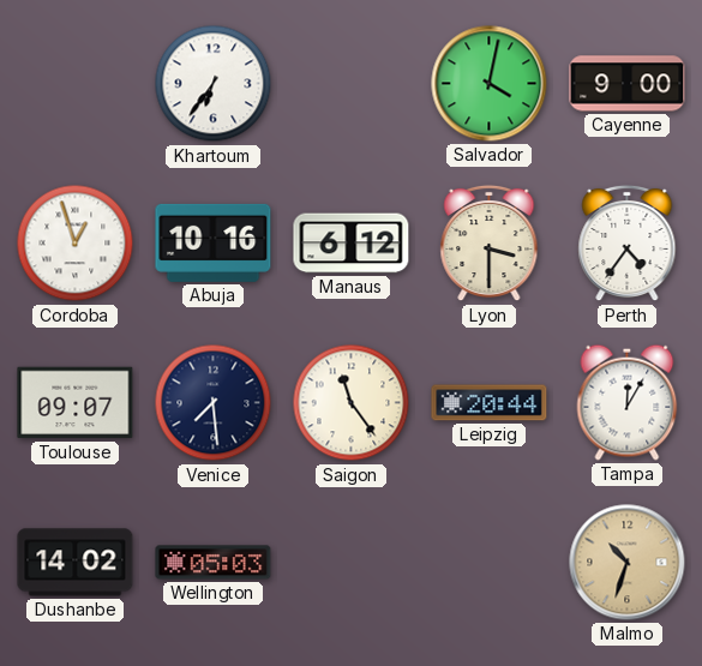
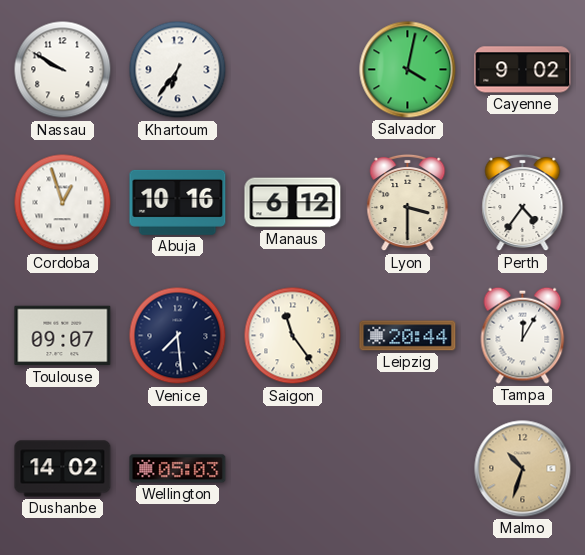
Nassau: none -> 9:50
Cayenne: 9:00 -> 9:02
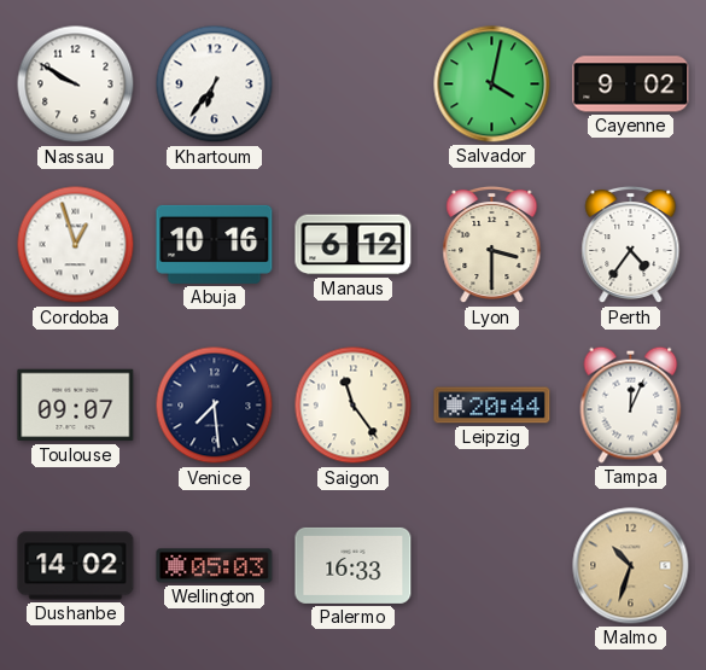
Tampa: 12:05 -> 12:04
Palermo: none -> 16:33
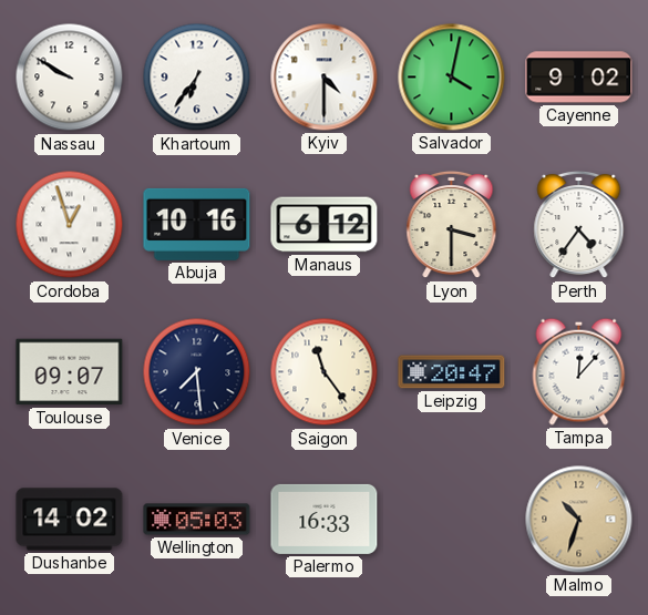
Kyiv: none -> 4:30
Leipzig: 20:44 -> 20:47
Tampa: 12:04 -> 12:07
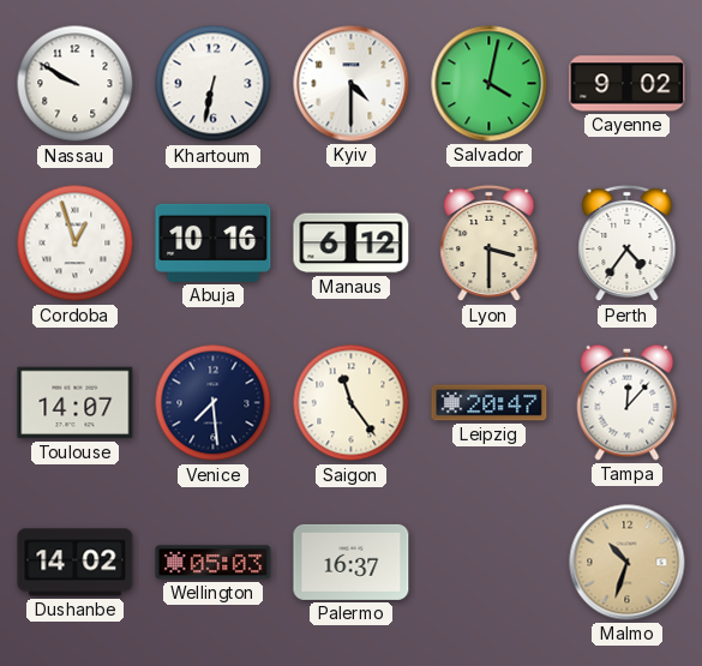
Khartoum: 6:36 -> 6:32
Toulouse: 09:07 -> 14:07
Palermo: 16:33 -> 16:37
